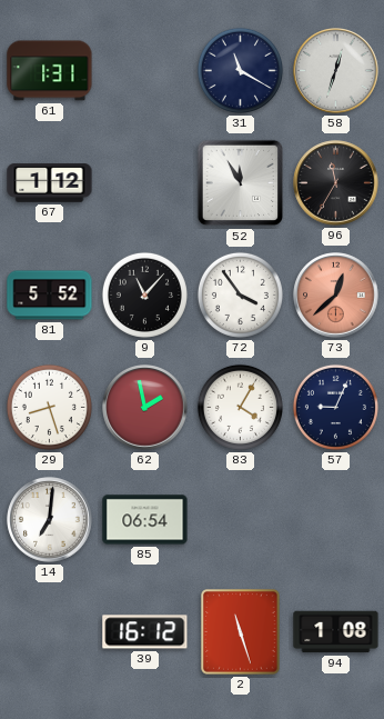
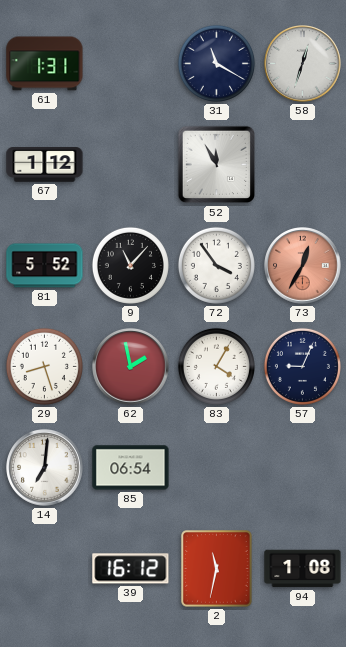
96: 11:35 -> none
73: 12:38 -> 12:35
2: 11:27 -> 11:32
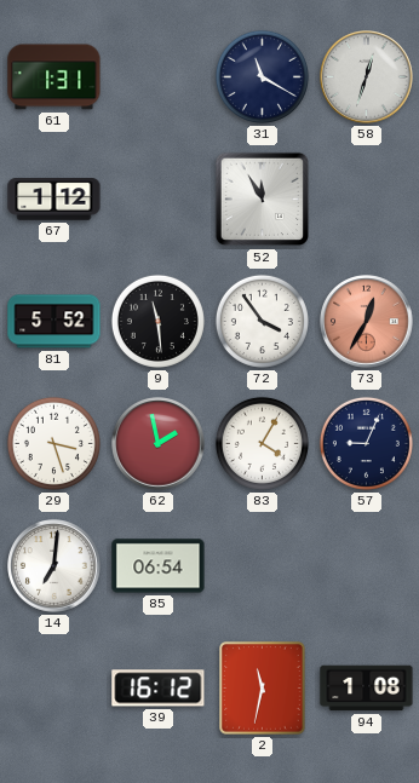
9: 11:07 -> 11:29
29: 8:27 -> 3:27
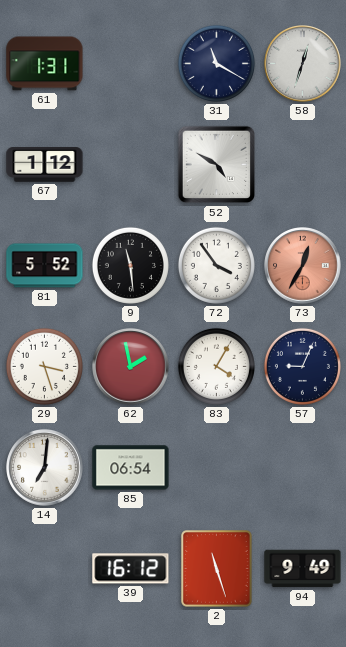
52: 11:55 -> 4:50
2: 11:32 -> 11:27
94: 1:08 -> 9:49
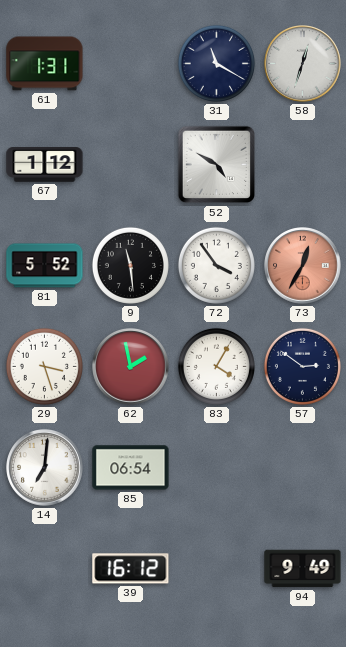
57: 9:04 -> 2:51
2: 11:27 -> none
